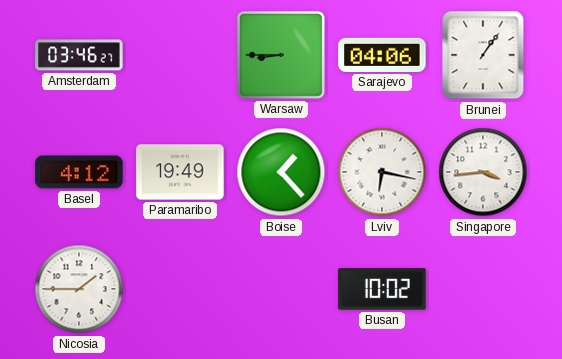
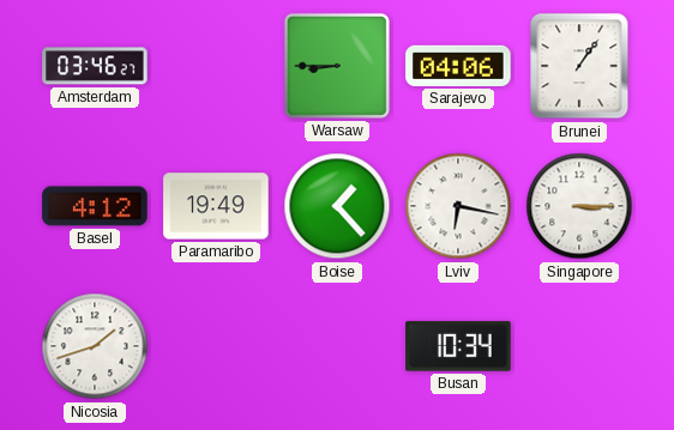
Singapore: 3:44 -> 3:15
Nicosia: 1:45 -> 1:42
Busan: 10:02 -> 10:34
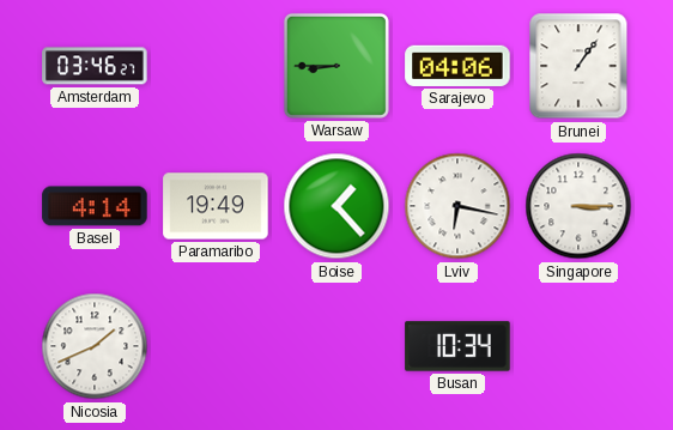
Basel: 4:12 -> 4:14
Nicosia: 1:42 -> 1:41
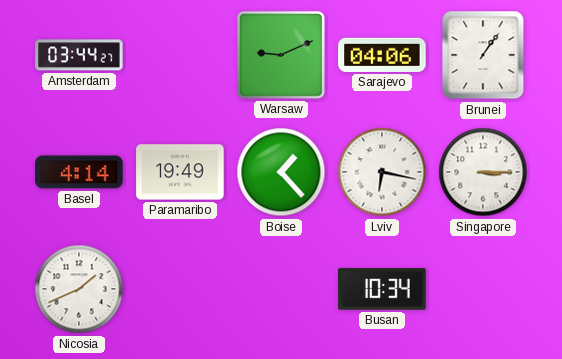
Amsterdam: 03:46 -> 03:44
Warsaw: 8:45 -> 9:11
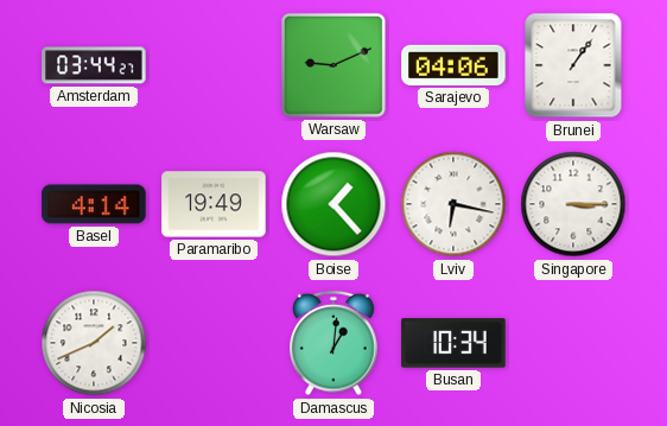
Damascus: none -> 1:01
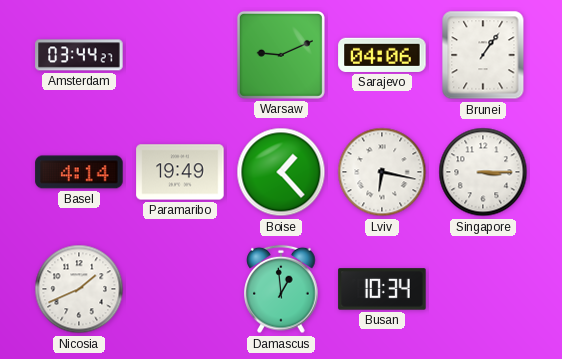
Damascus: 1:01 -> 12:59
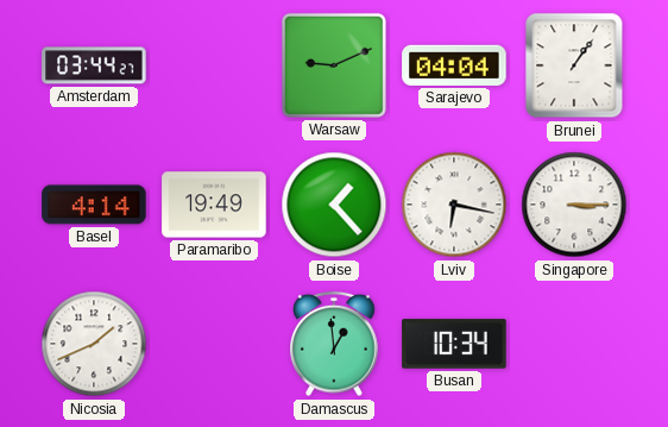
Sarajevo: 04:06 -> 04:04
